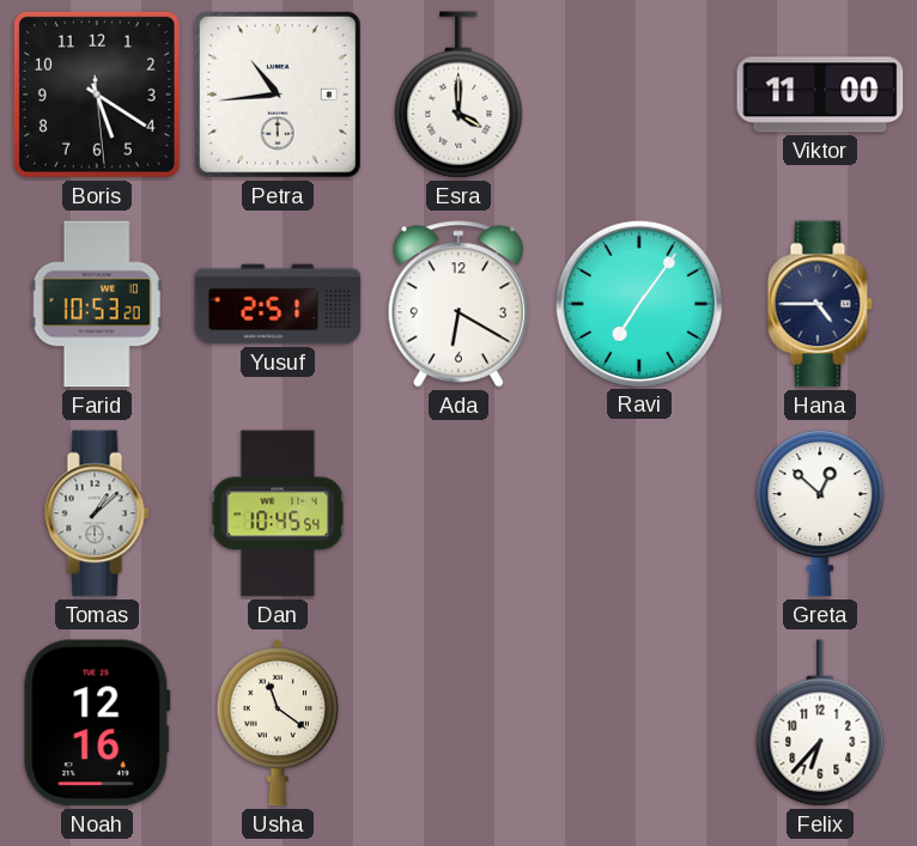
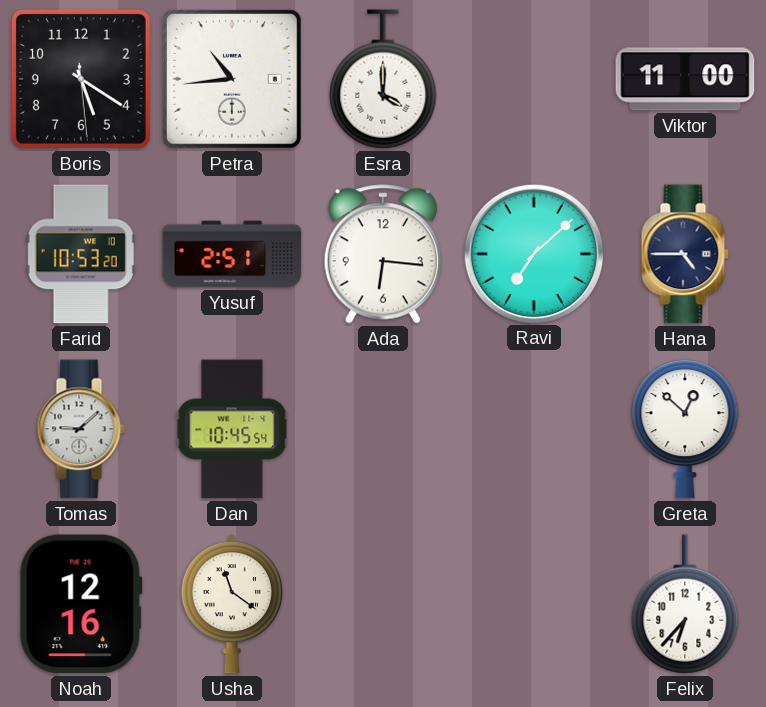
Ada: 6:20 -> 6:16
Ravi: 7:06 -> 7:08
Tomas: 1:08 -> 9:08
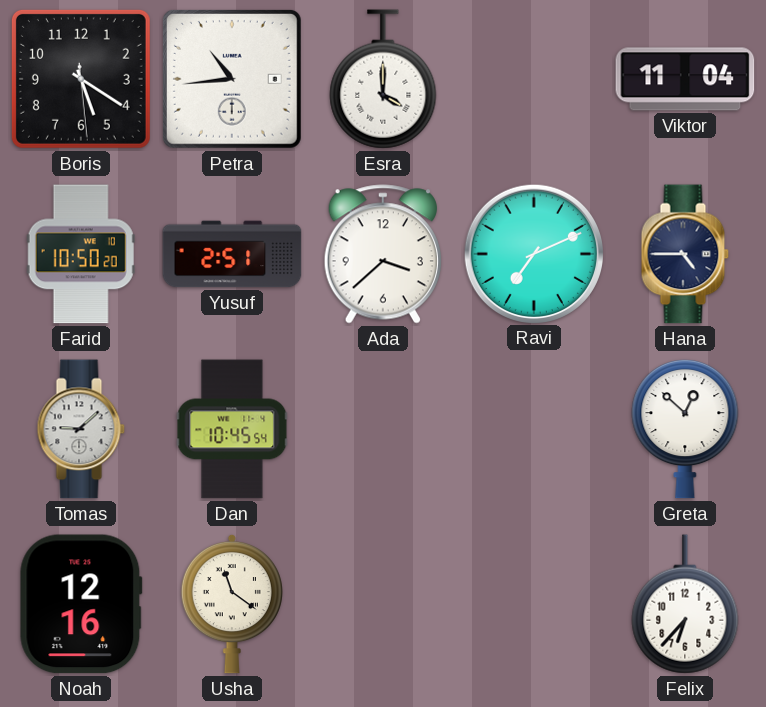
Viktor: 11:00 -> 11:04
Farid: 10:53 -> 10:50
Ada: 6:16 -> 3:38
Ravi: 7:08 -> 7:11
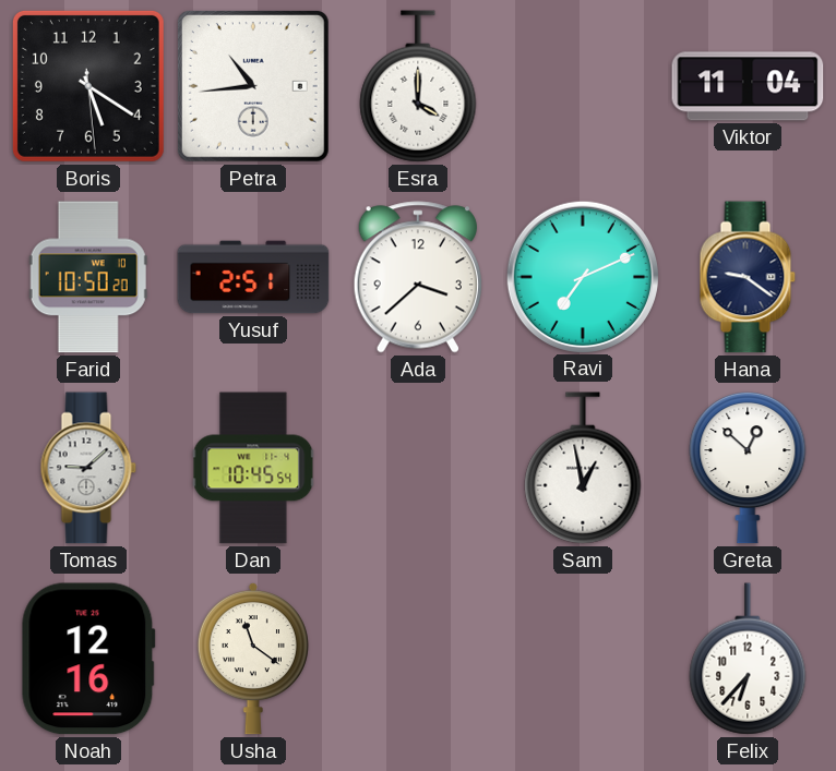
Hana: 4:45 -> 9:21
Sam: none -> 12:58
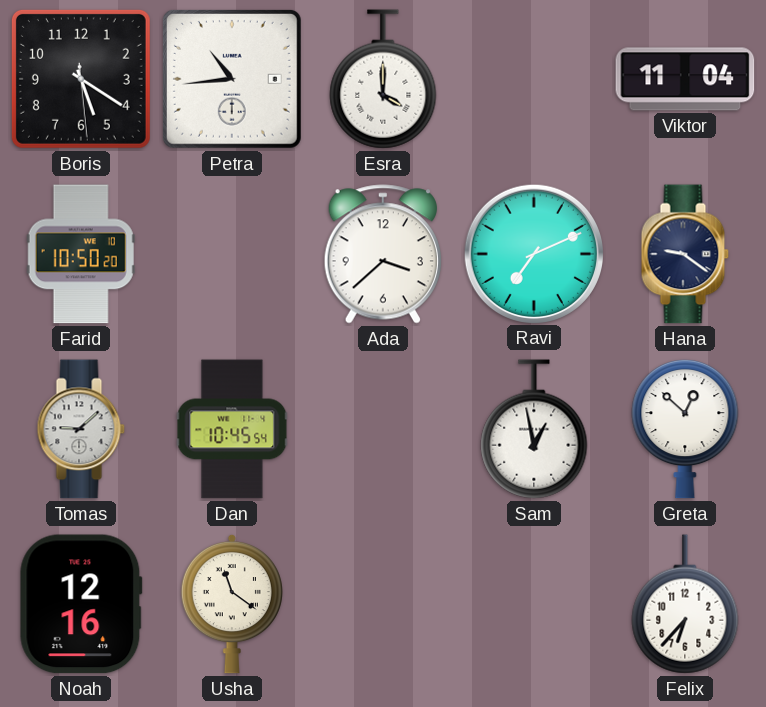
Yusuf: 2:51 -> none
